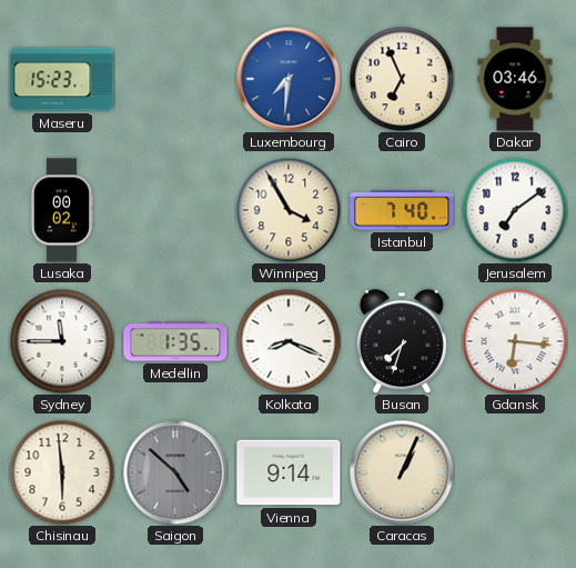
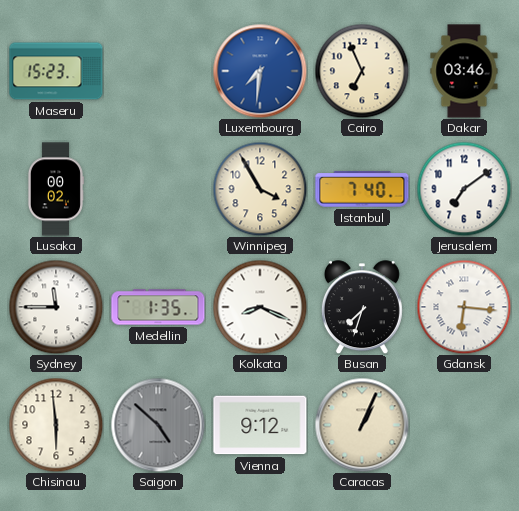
Vienna: 9:14 -> 9:12
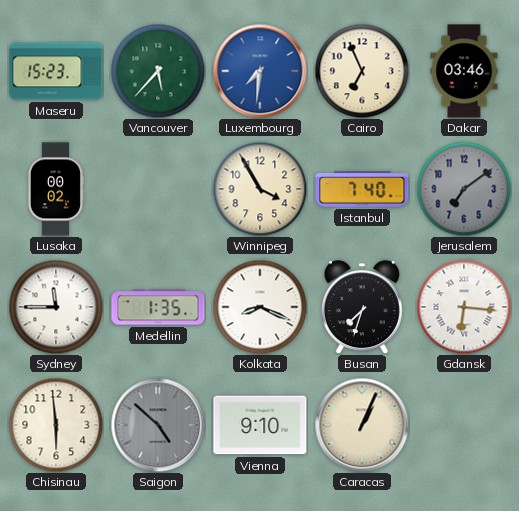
Vancouver: none -> 5:37
Jerusalem dial: white -> grey
Vienna: 9:12 -> 9:10
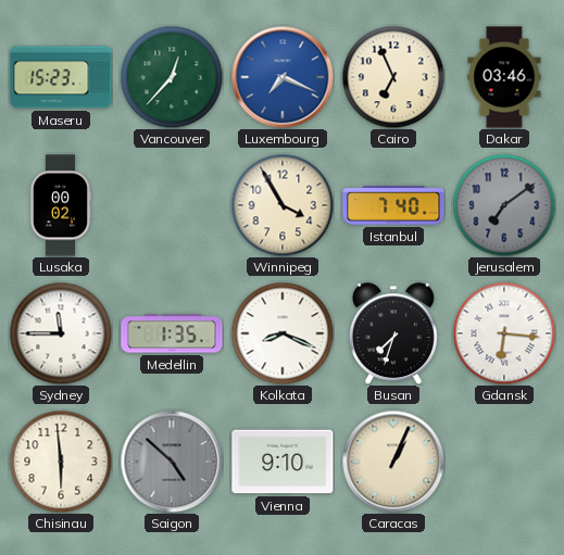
Vancouver: 5:37 -> 12:37
Luxembourg: 7:31 -> 7:19
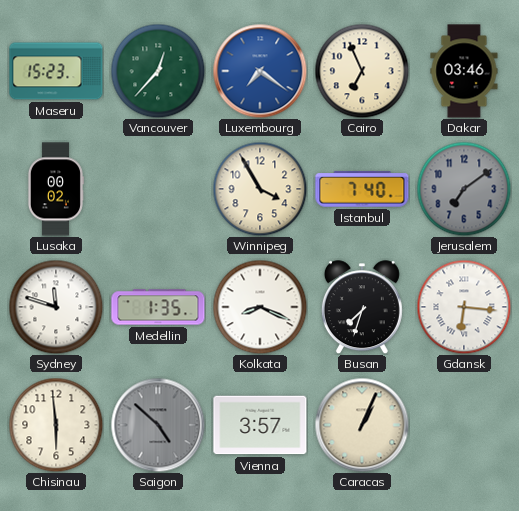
Luxembourg: 7:19 -> 7:21
Sydney: 11:45 -> 11:48
Vienna: 9:10 -> 3:57
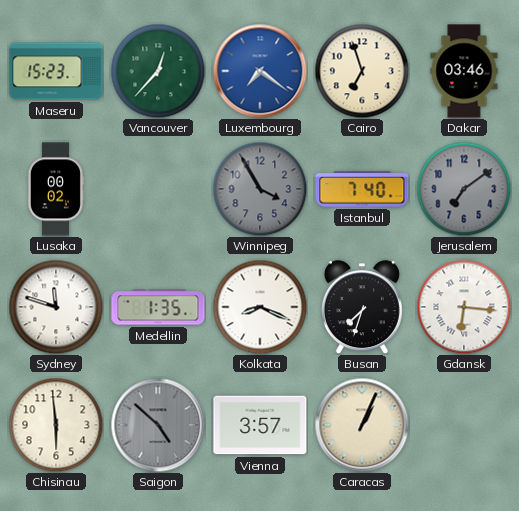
Cairo: 6:56 -> 6:57
Winnipeg dial: cream -> grey
